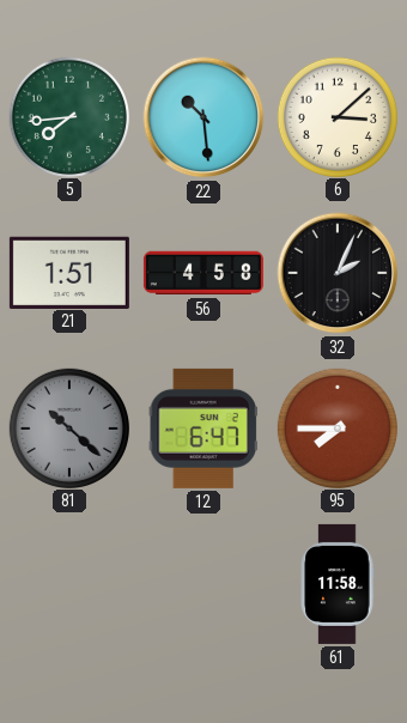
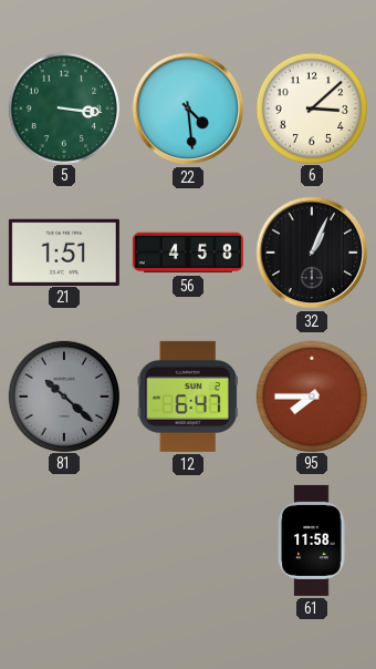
5: 7:44 -> 3:16
22: 10:29 -> 4:29
32: 2:04 -> 1:04
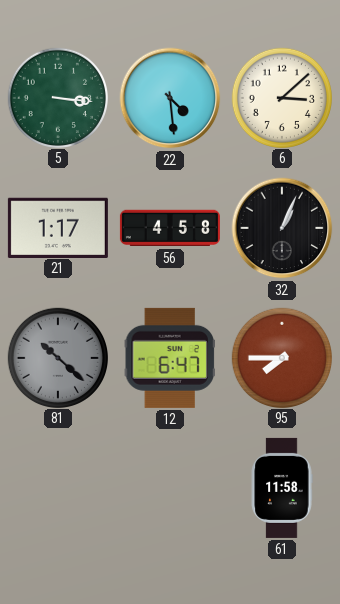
21: 1:51 -> 1:17
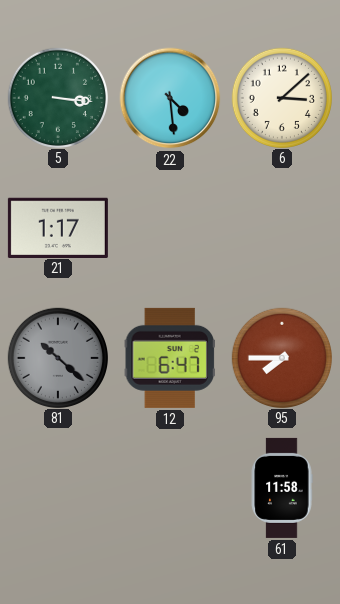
56: 4:58 -> none
32: 1:04 -> none
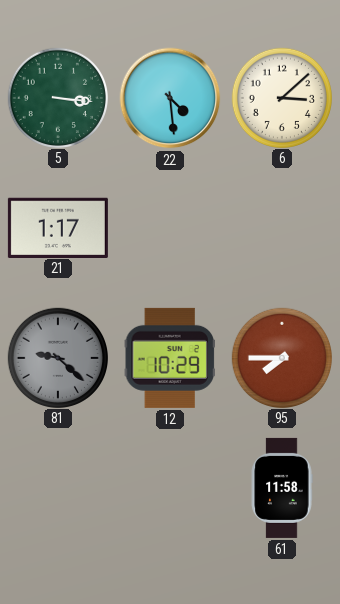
81: 10:22 -> 9:22
12: 6:47 -> 10:29
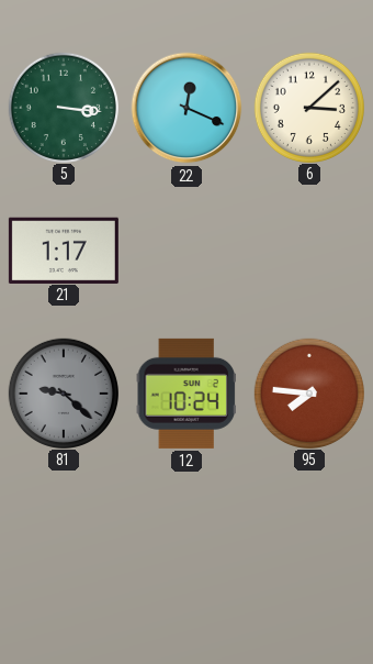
22: 4:29 -> 12:19
12: 10:29 -> 10:24
95: 7:45 -> 7:46
61: 11:58 -> none
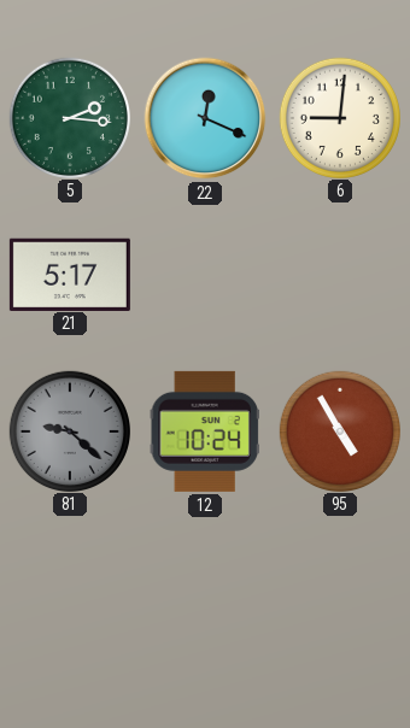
5: 3:16 -> 2:16
6: 3:08 -> 9:01
21: 1:17 -> 5:17
95: 7:46 -> 4:55
